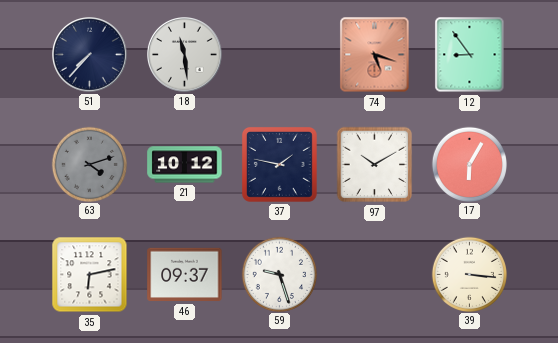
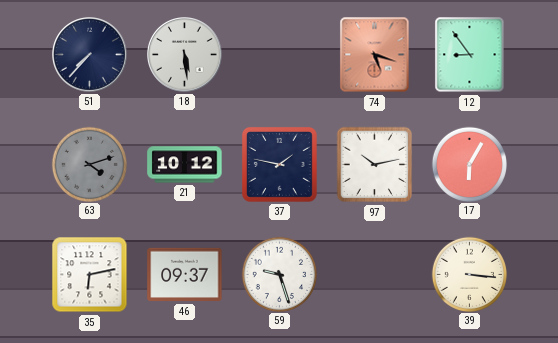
18: 11:29 -> 5:29
97: 10:10 -> 10:13
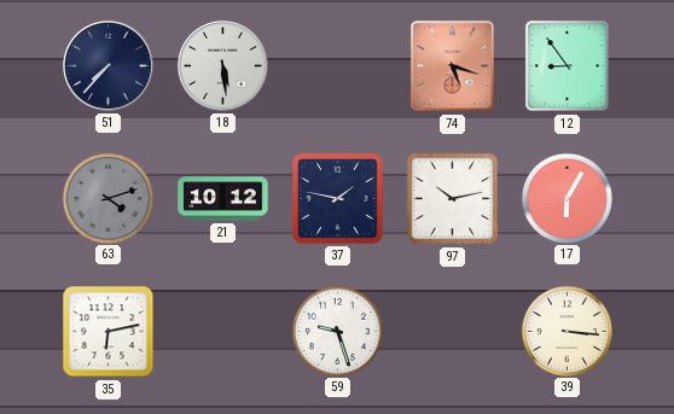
46: 09:37 -> none
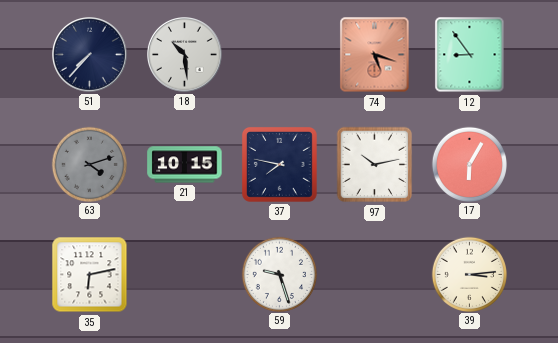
18: 5:29 -> 10:29
21: 10:12 -> 10:15
37: 1:47 -> 7:47
39: 3:16 -> 3:14
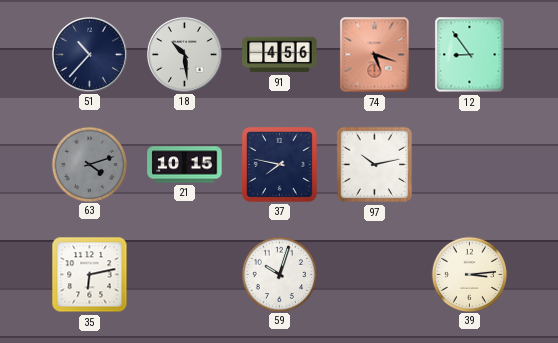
51: 7:37 -> 10:37
91: none -> 4:56
17: 6:05 -> none
59: 9:27 -> 10:03
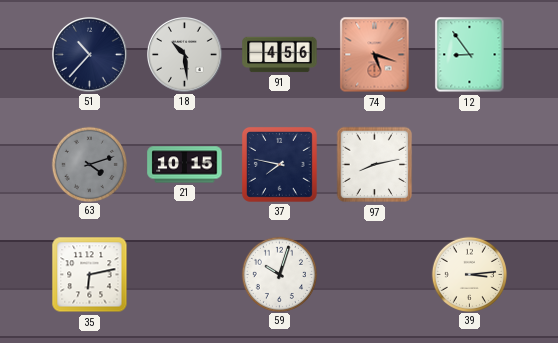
97: 10:13 -> 8:13
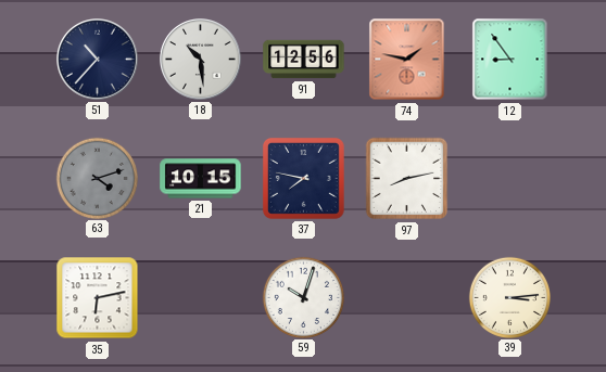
91: 4:56 -> 12:56
74: 5:18 -> 1:47
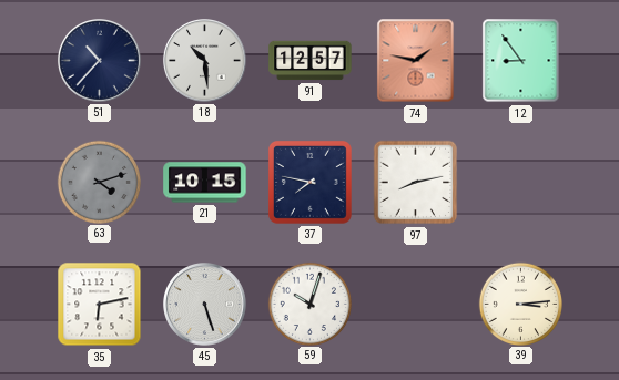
91: 12:56 -> 12:57
45: none -> 5:27
